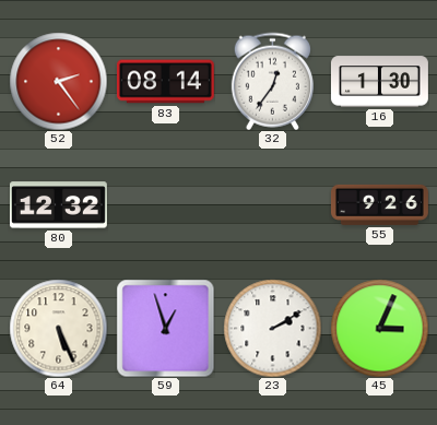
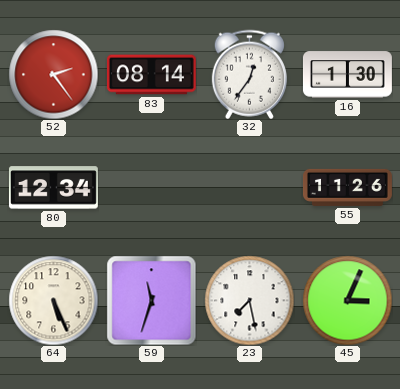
80: 12:32 -> 12:34
55: 9:26 -> 11:26
59: 12:57 -> 11:33
23: 2:10 -> 7:28
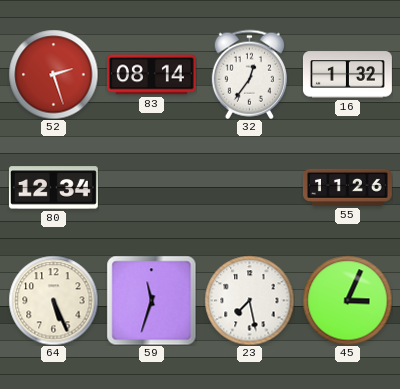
52: 2:24 -> 2:27
16: 1:30 -> 1:32
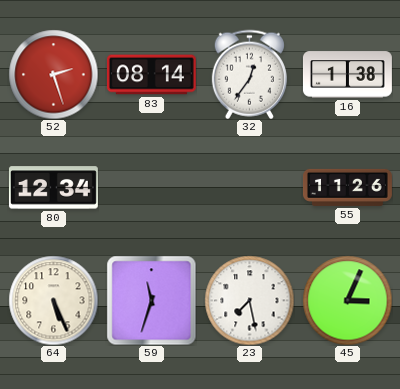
16: 1:32 -> 1:38
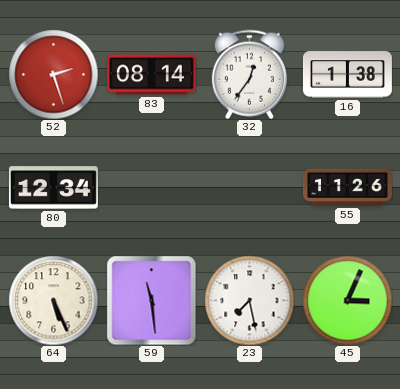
59: 11:33 -> 11:29
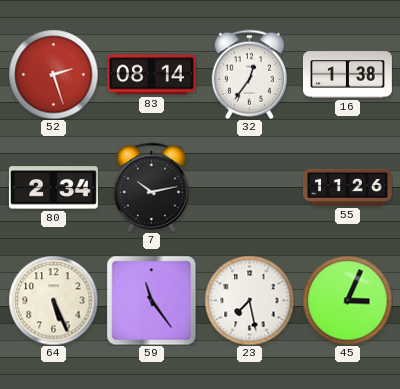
80: 12:34 -> 2:34
7: none -> 10:13
59: 11:29 -> 11:24
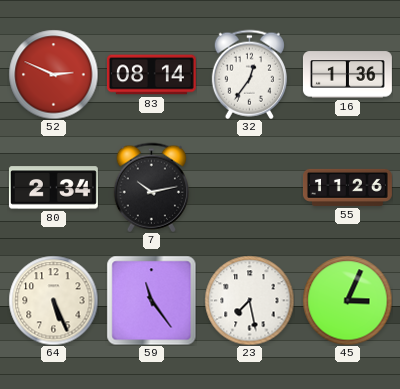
52: 2:27 -> 2:49
16: 1:38 -> 1:36
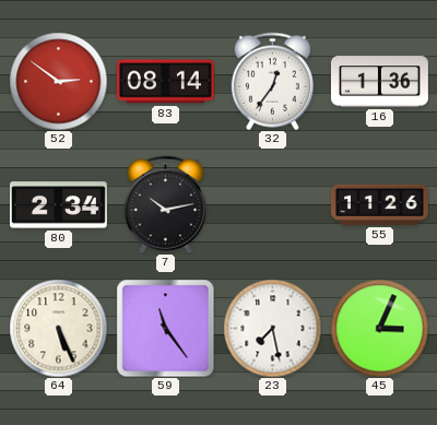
52: 2:49 -> 2:51
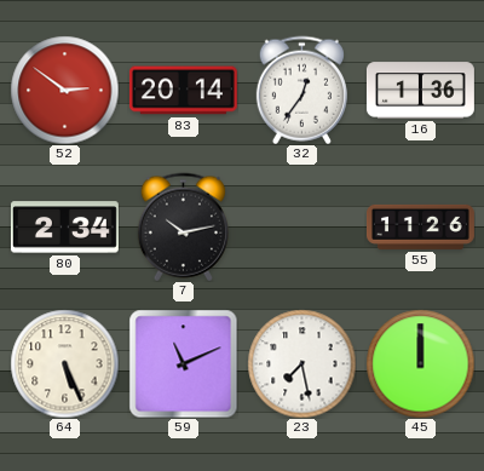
83: 08:14 -> 20:14
59: 11:24 -> 11:11
45: 3:04 -> 12:00
